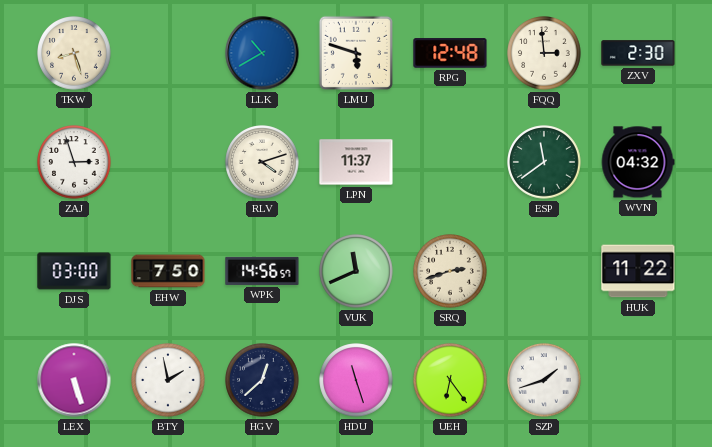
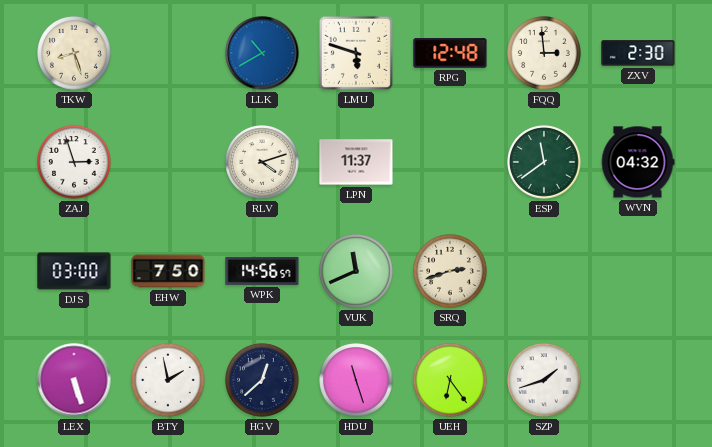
HUK: 11:22 -> none
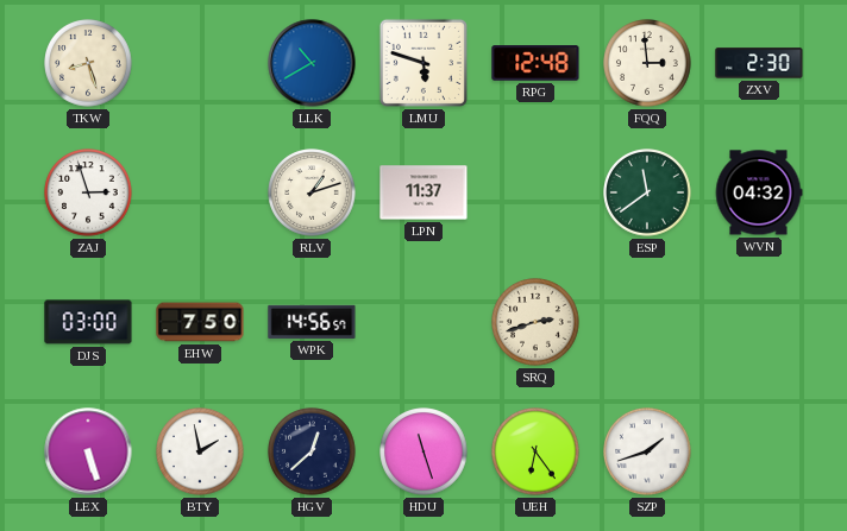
RLV: 4:12 -> 1:12
VUK: 11:41 -> none
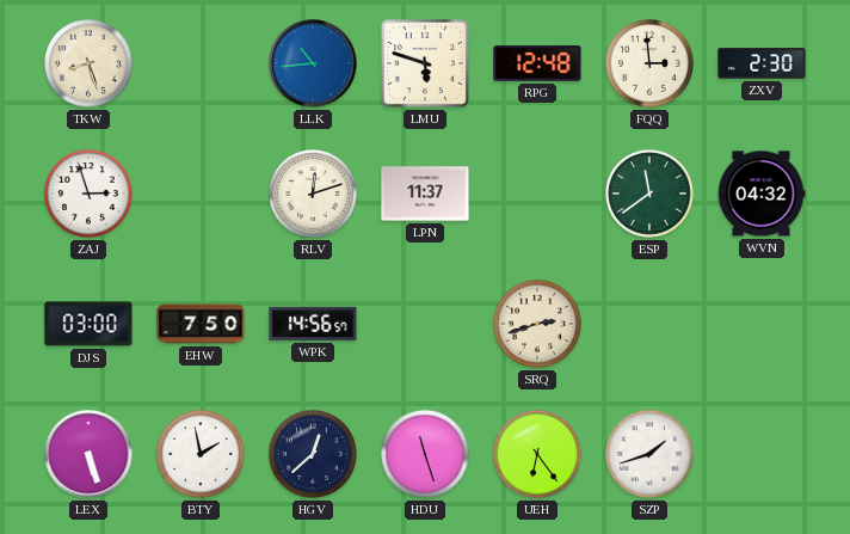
LLK: 10:40 -> 10:44
RLV: 1:12 -> 12:12
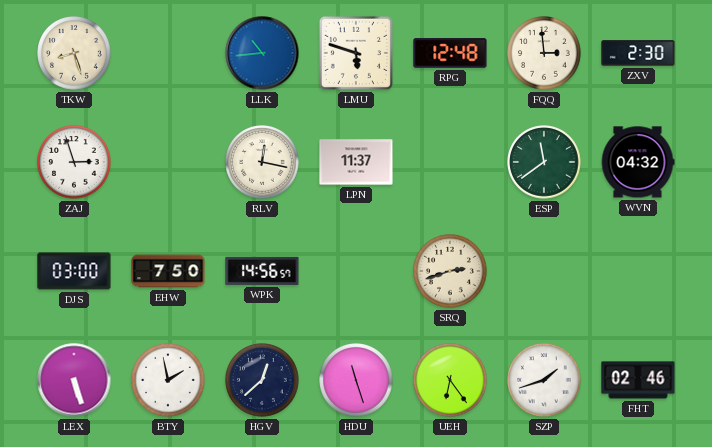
RLV: 12:12 -> 12:17
FHT: none -> 02:46
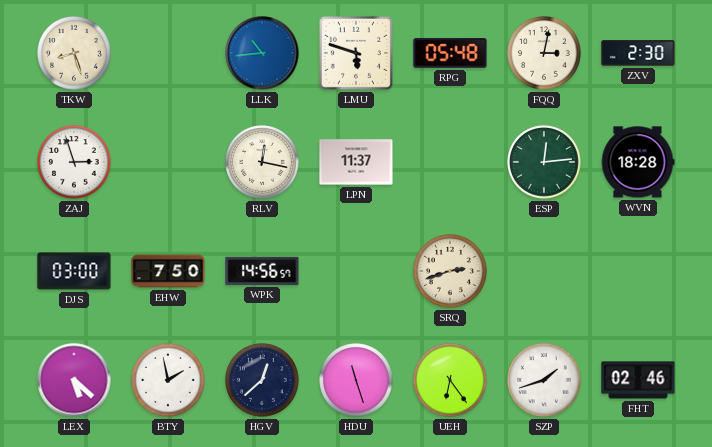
RPG: 12:48 -> 05:48
FQQ: 2:59 -> 3:02
ESP: 11:39 -> 12:14
WVN: 04:32 -> 18:28
LEX: 5:27 -> 5:22
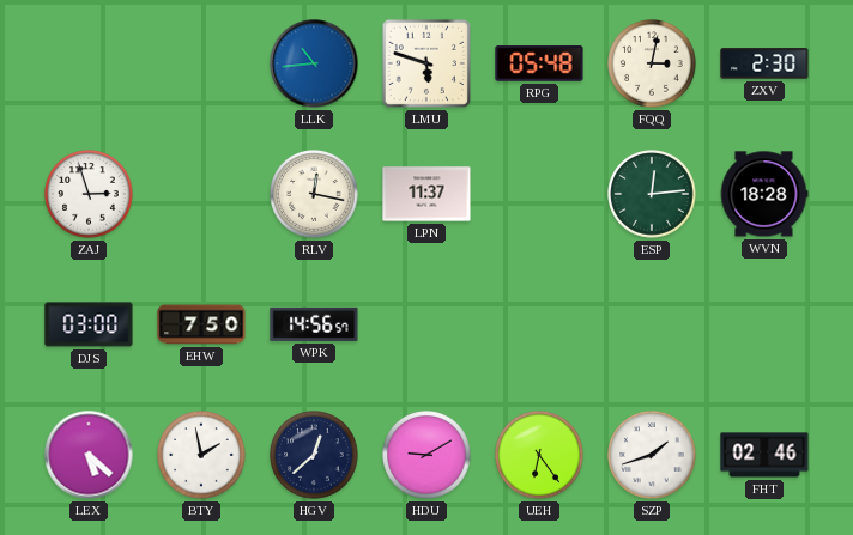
TKW: 8:27 -> none
SRQ: 2:42 -> none
HDU: 11:27 -> 9:10
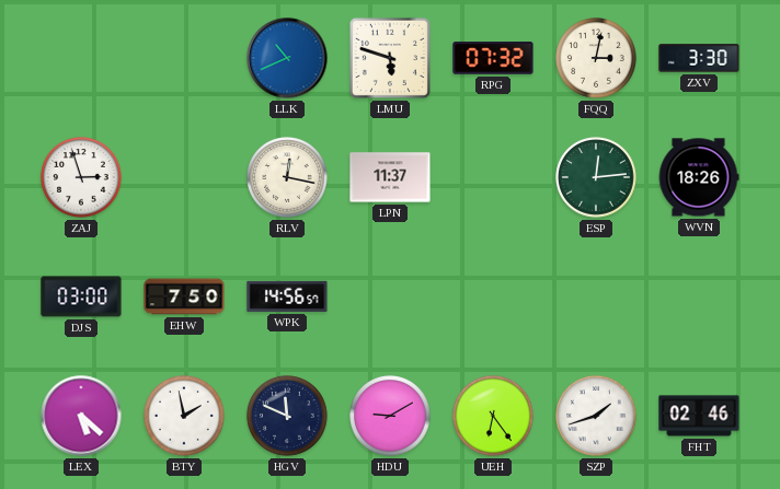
LLK: 10:44 -> 10:41
RPG: 05:48 -> 07:32
ZXV: 2:30 -> 3:30
WVN: 18:28 -> 18:26
HGV: 12:38 -> 11:49
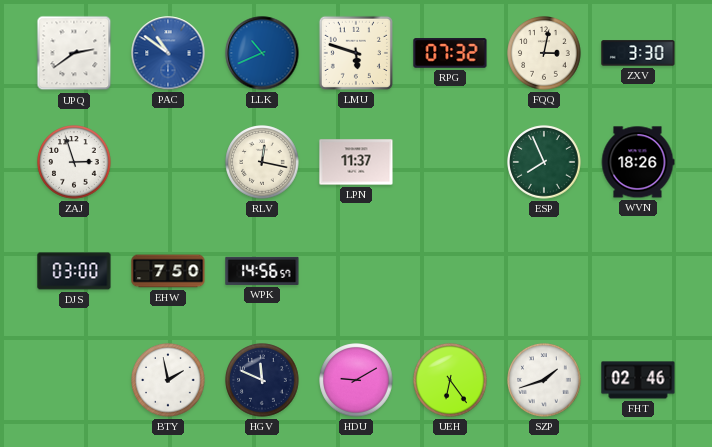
UPQ: none -> 2:39
PAC: none -> 10:51
ESP: 12:14 -> 7:56
LEX: 5:22 -> none
